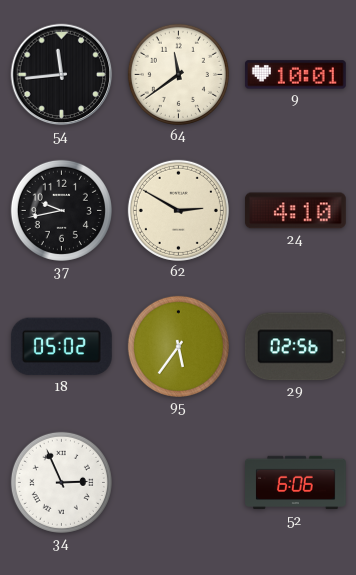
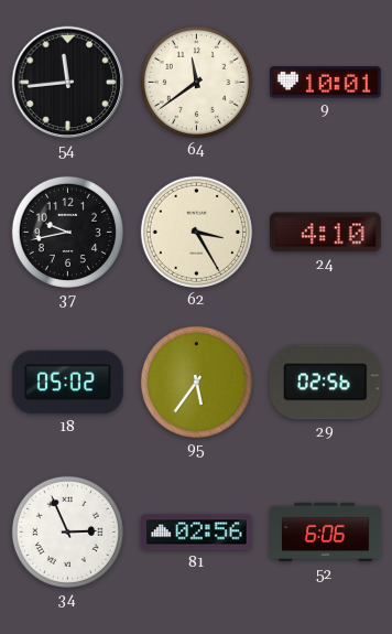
62: 2:50 -> 3:25
81: none -> 02:56
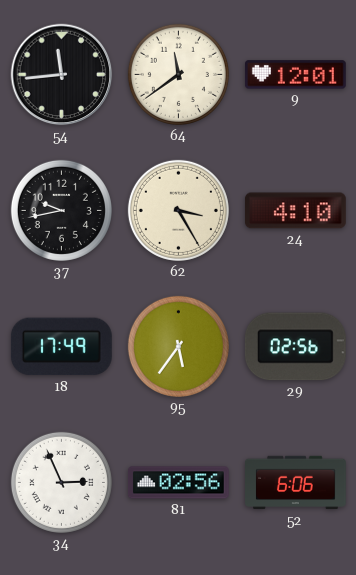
9: 10:01 -> 12:01
18: 05:02 -> 17:49
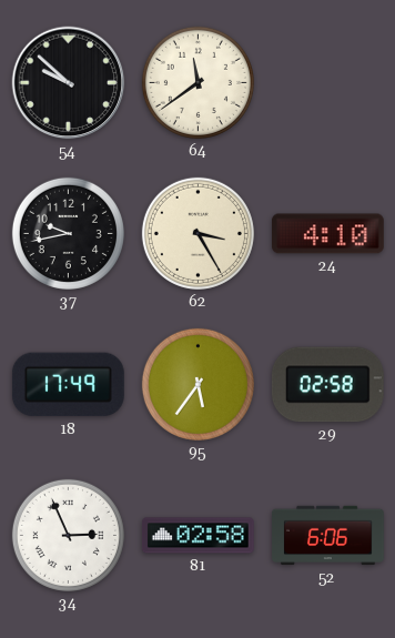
54: 11:44 -> 9:52
9: 12:01 -> none
29: 02:56 -> 02:58
81: 02:56 -> 02:58
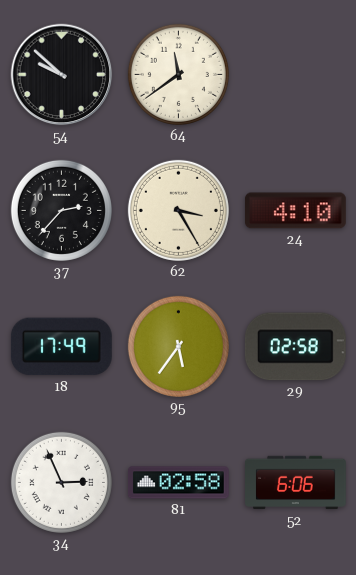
37: 9:43 -> 2:37
